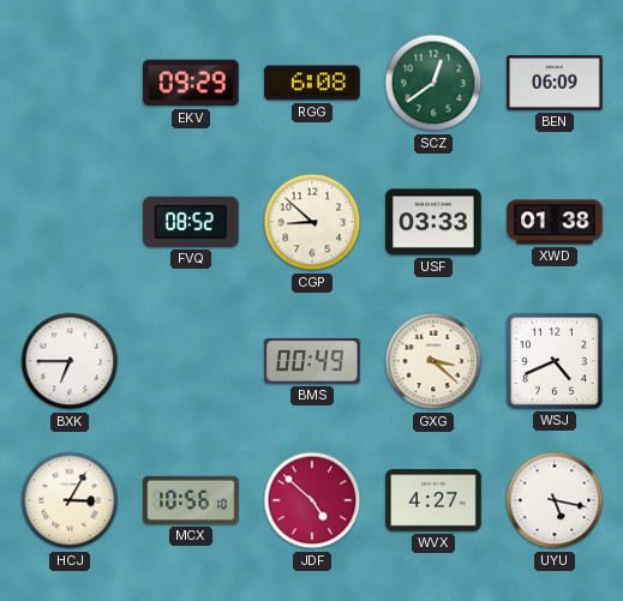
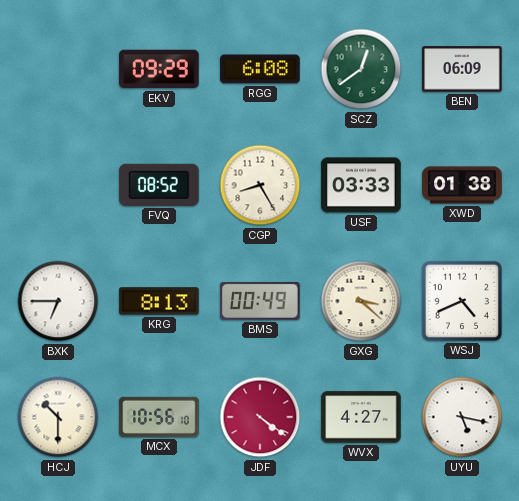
CGP: 8:52 -> 8:25
KRG: none -> 8:13
HCJ: 3:05 -> 10:30
JDF: 4:52 -> 4:21
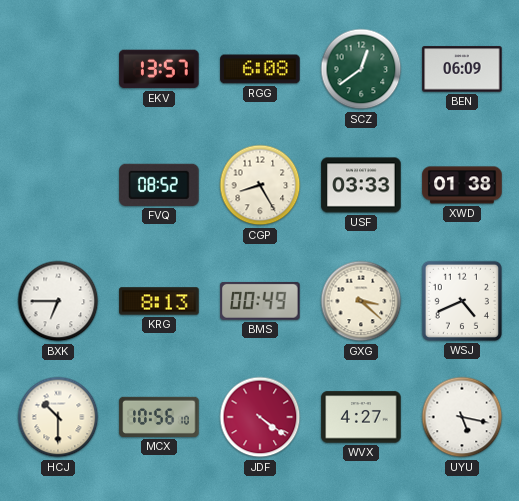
EKV: 09:29 -> 13:57
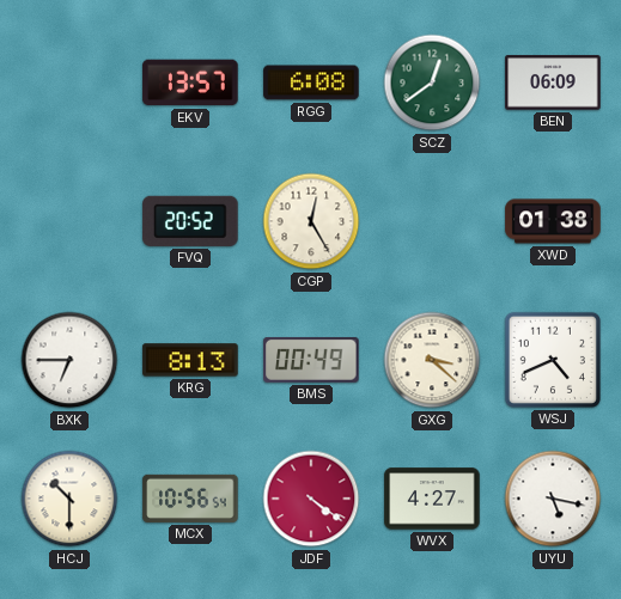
FVQ: 08:52 -> 20:52
CGP: 8:25 -> 12:25
USF: 03:33 -> none
MCX: 10:56:10 -> 10:56:54
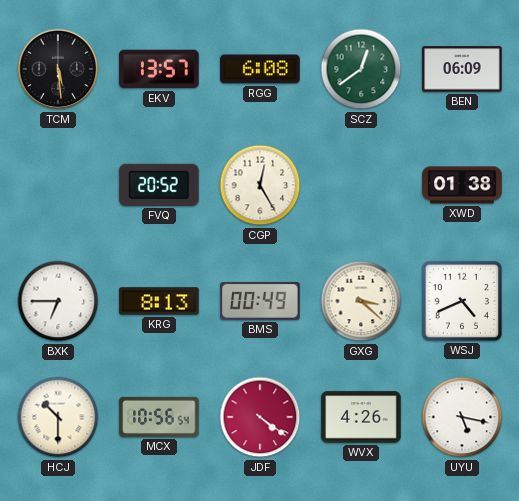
TCM: none -> 5:29
WVX: 4:27 -> 4:26
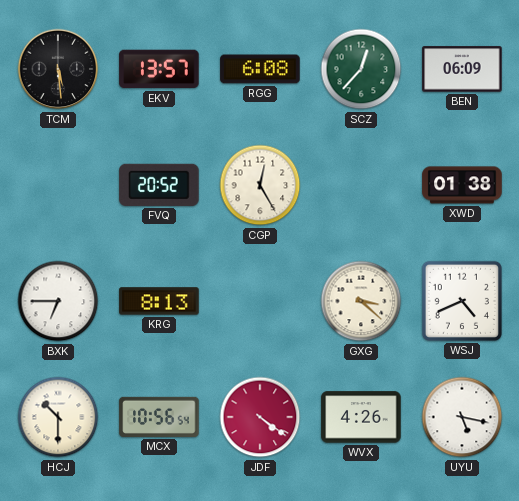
SCZ: 12:39 -> 12:37
BMS: 00:49 -> none
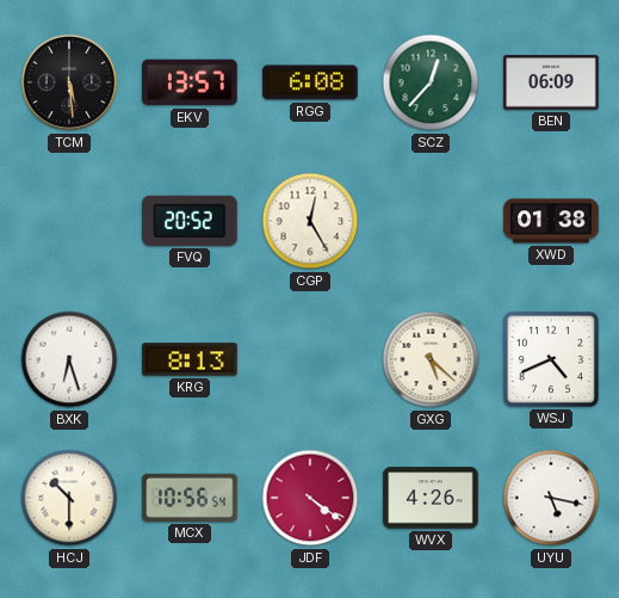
BXK: 6:45 -> 6:27
GXG: 3:22 -> 5:22
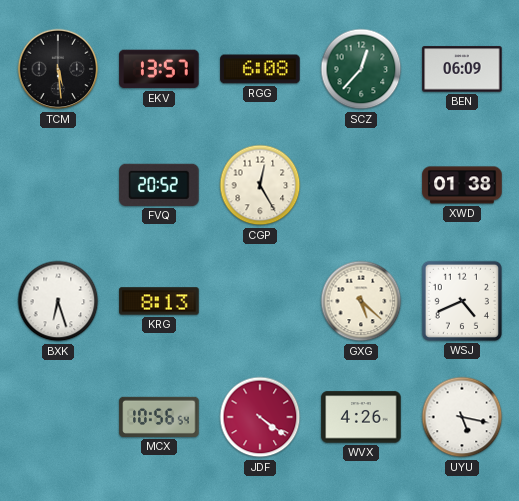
HCJ: 10:30 -> none
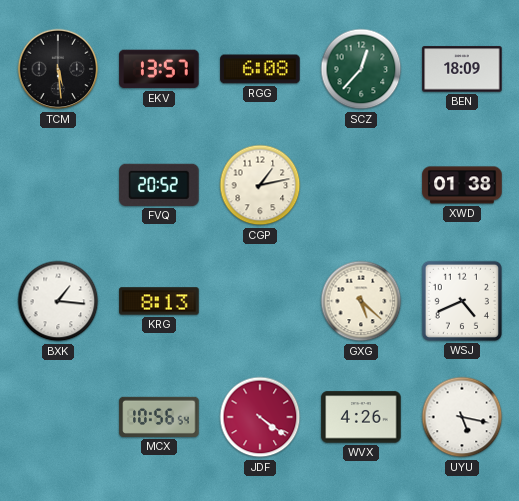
BEN: 06:09 -> 18:09
CGP: 12:25 -> 1:13
BXK: 6:27 -> 1:16
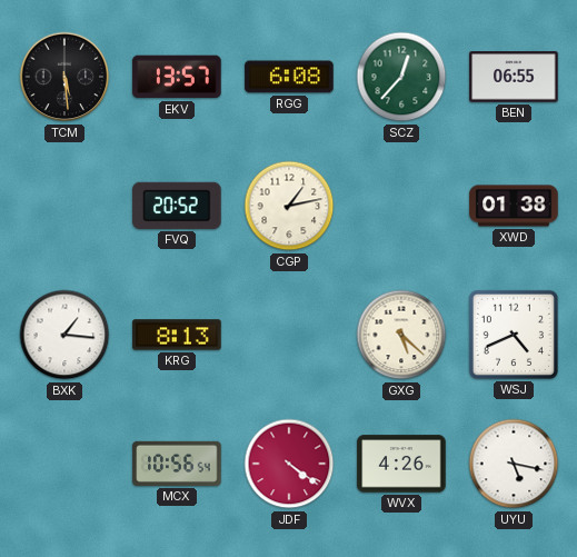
BEN: 18:09 -> 06:55
